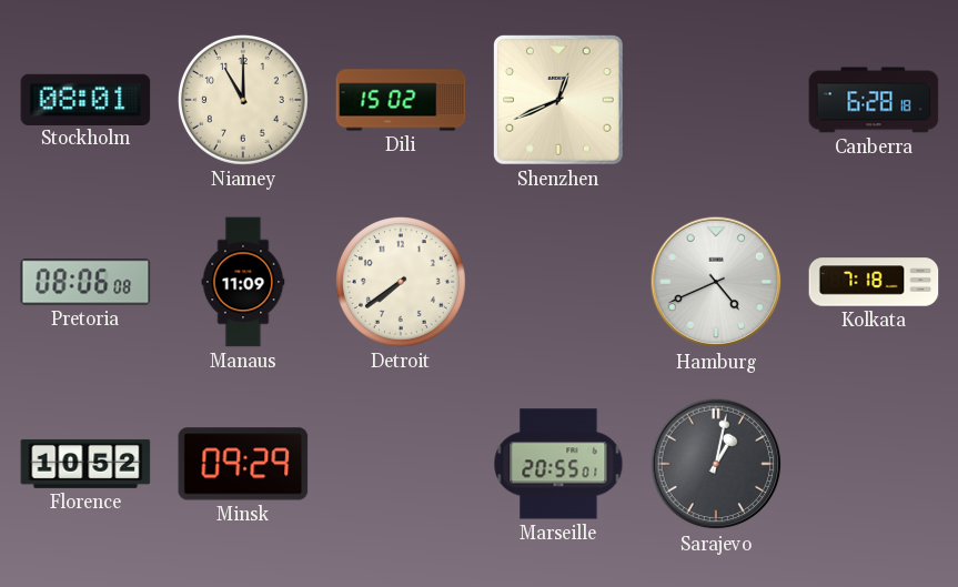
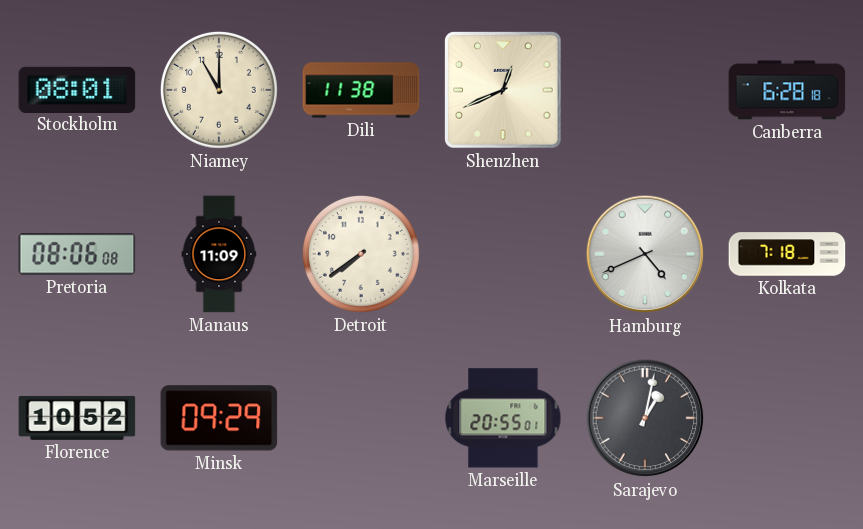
Dili: 15:02 -> 11:38
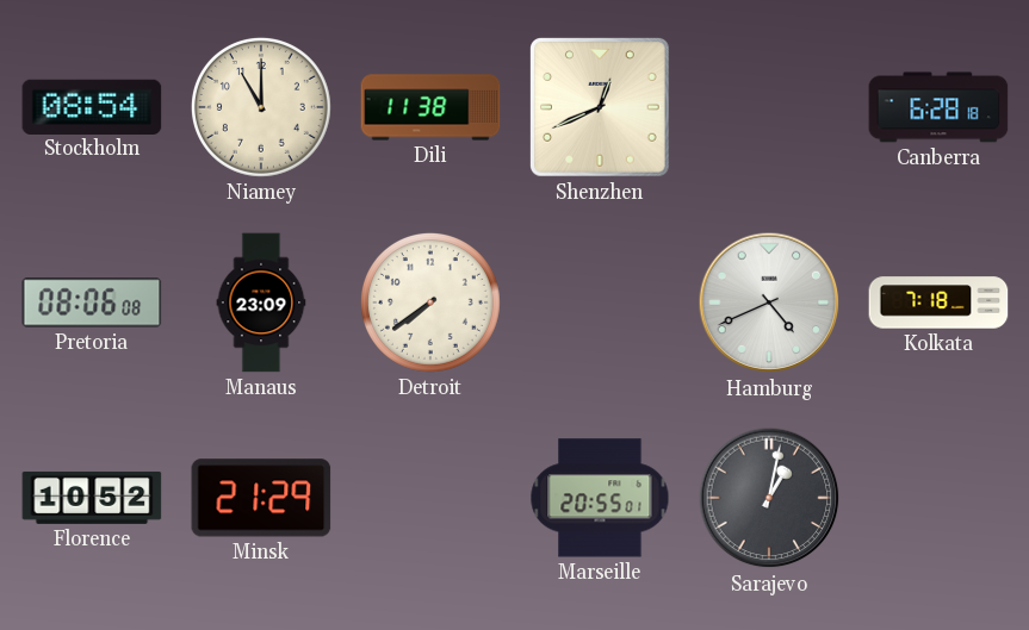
Stockholm: 08:01 -> 08:54
Manaus: 11:09 -> 23:09
Minsk: 09:29 -> 21:29
